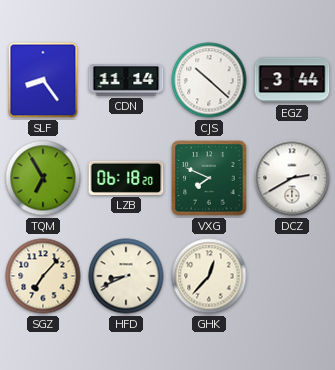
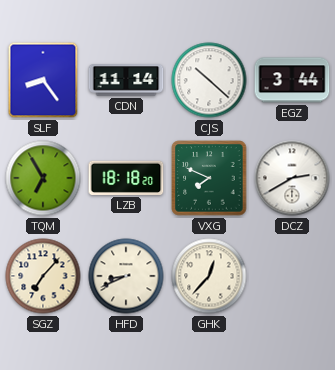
LZB: 06:18 -> 18:18
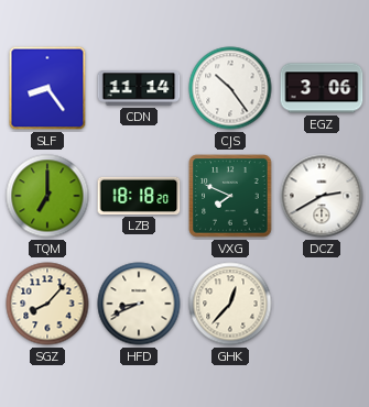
CJS: 10:22 -> 10:24
EGZ: 3:44 -> 3:06
TQM: 6:55 -> 7:00
SGZ: 7:07 -> 8:07
